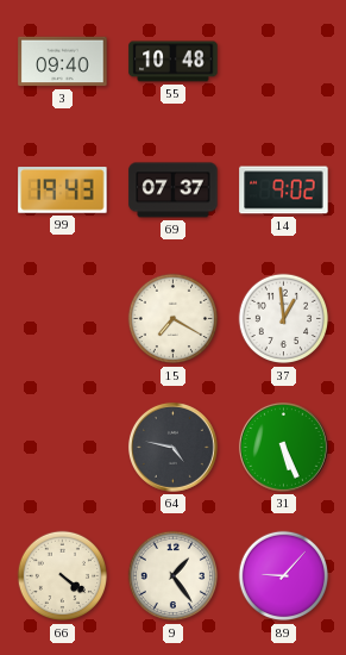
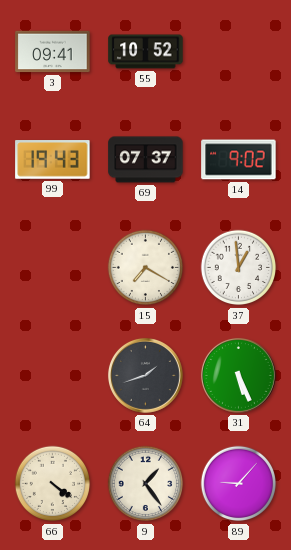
3: 09:40 -> 09:41
55: 10:48 -> 10:52
64: 4:47 -> 1:42
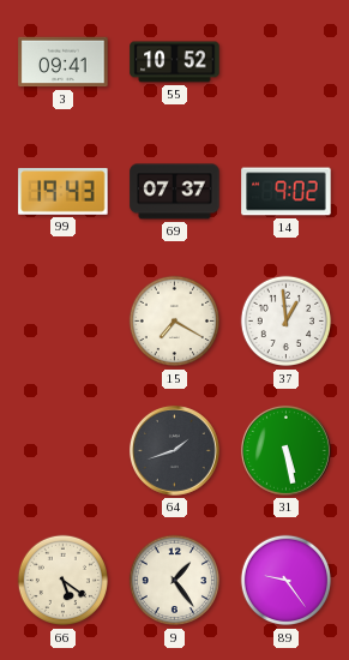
31: 5:26 -> 5:28
66: 4:21 -> 5:21
89: 9:07 -> 9:24
